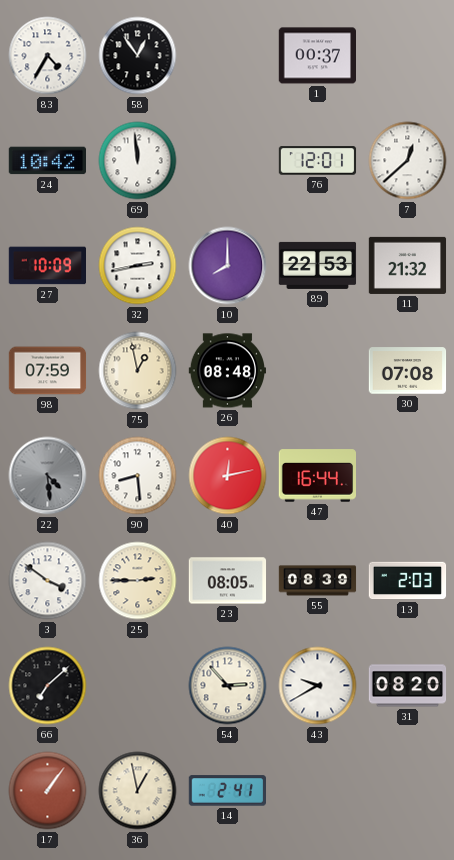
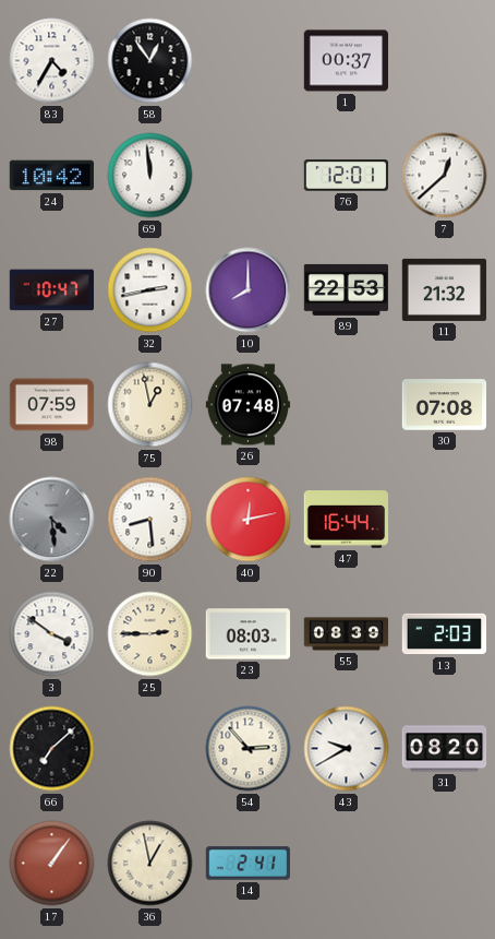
27: 10:09 -> 10:47
26: 08:48 -> 07:48
23: 08:05 -> 08:03
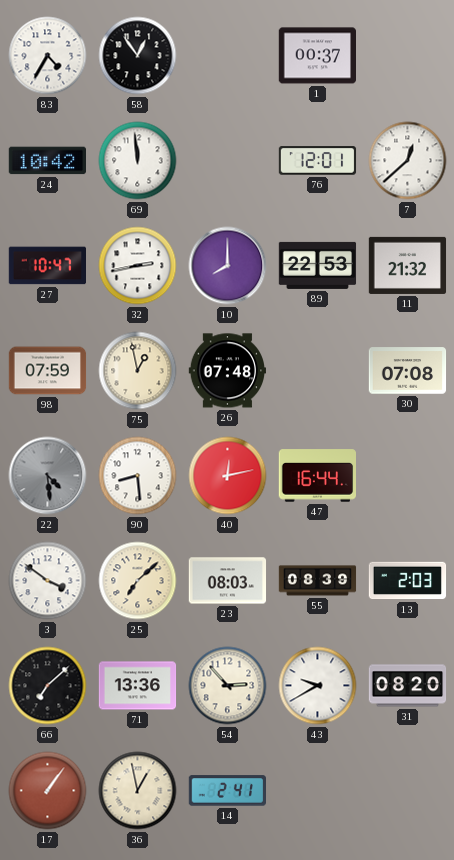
25: 2:45 -> 7:08
71: none -> 13:36
